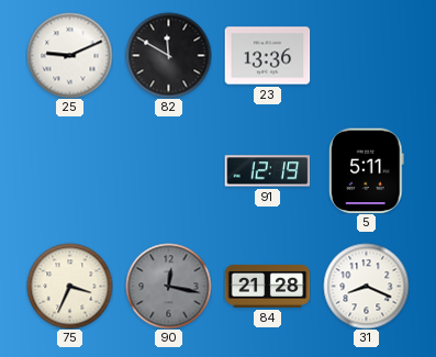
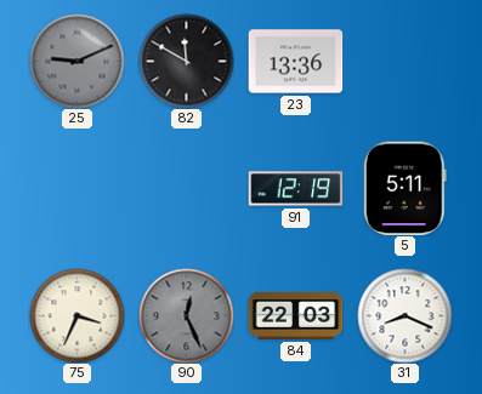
25 dial: white -> grey
90: 12:17 -> 12:26
84: 21:28 -> 22:03
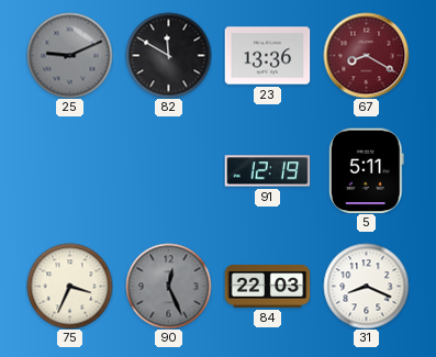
67: none -> 8:20
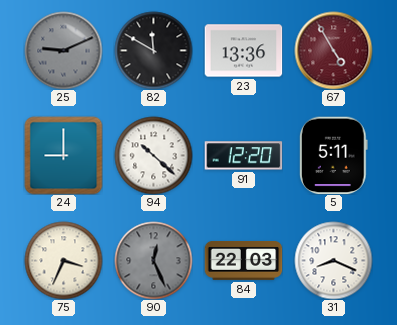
67: 8:20 -> 4:55
24: none -> 9:00
94: none -> 10:22
91: 12:19 -> 12:20
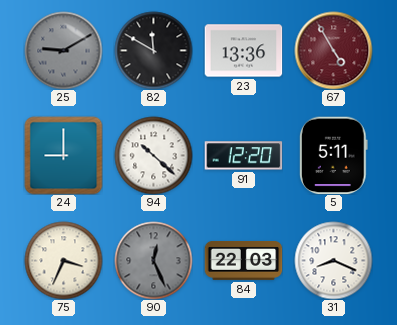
25: 9:11 -> 9:10
